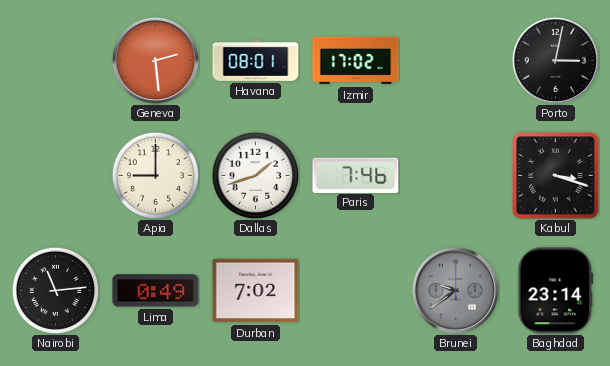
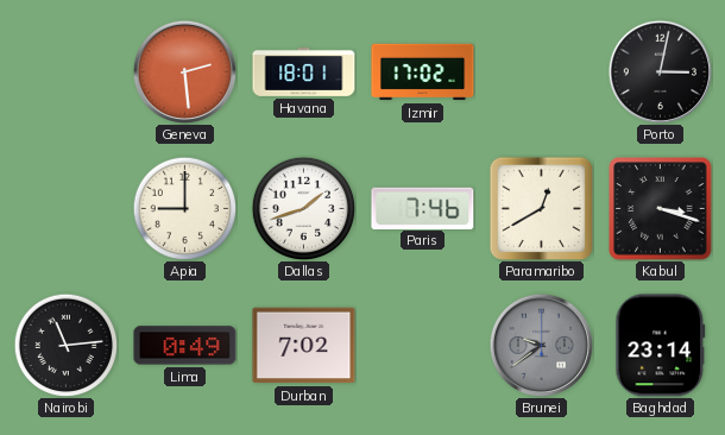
Havana: 08:01 -> 18:01
Paramaribo: none -> 12:40
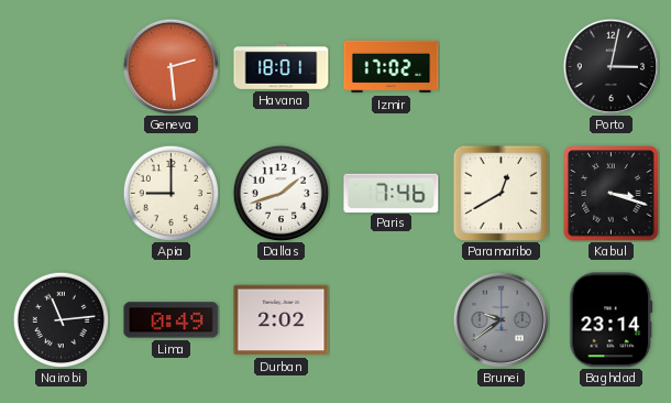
Durban: 7:02 -> 2:02
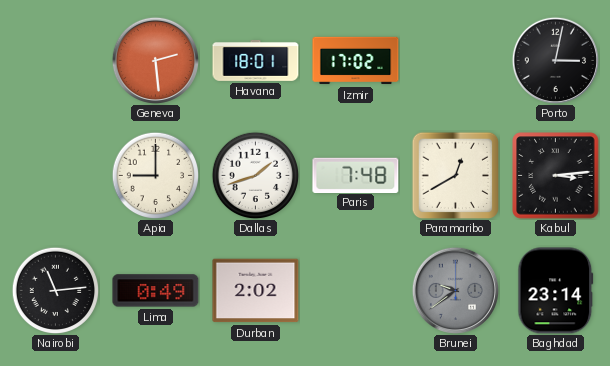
Paris: 7:46 -> 7:48
Kabul: 3:18 -> 3:14
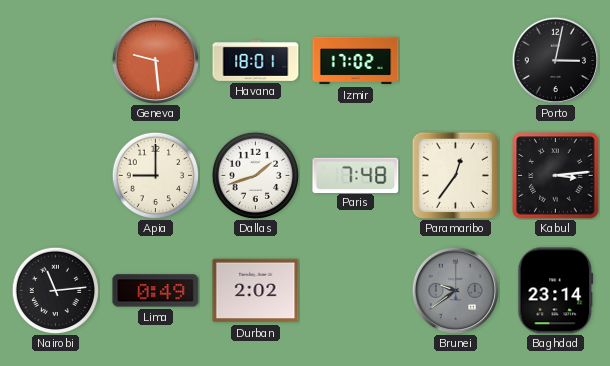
Geneva: 2:29 -> 9:29
Paramaribo: 12:40 -> 12:36
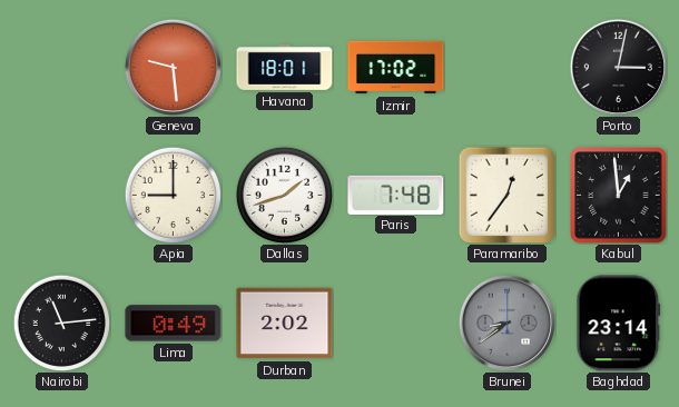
Kabul: 3:14 -> 12:59
Brunei: 9:39 -> 8:39
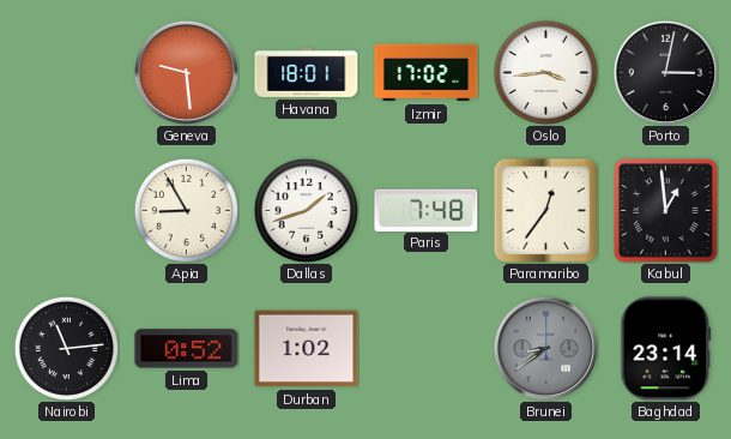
Oslo: none -> 3:44
Apia: 9:00 -> 8:55
Lima: 0:49 -> 0:52
Durban: 2:02 -> 1:02
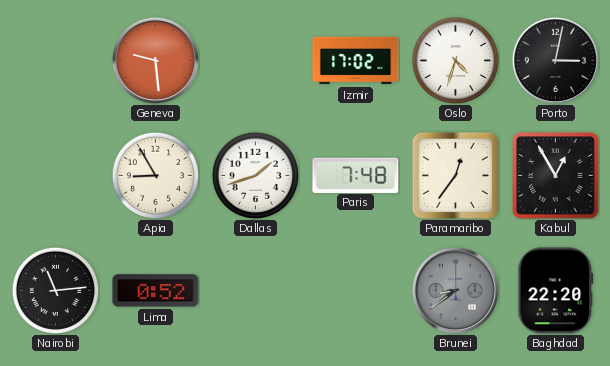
Havana: 18:01 -> none
Oslo: 3:44 -> 4:33
Kabul: 12:59 -> 12:55
Durban: 1:02 -> none
Baghdad: 23:14 -> 22:20
